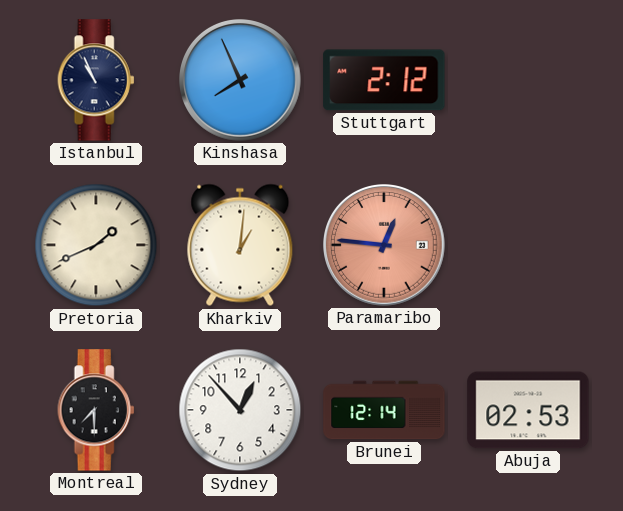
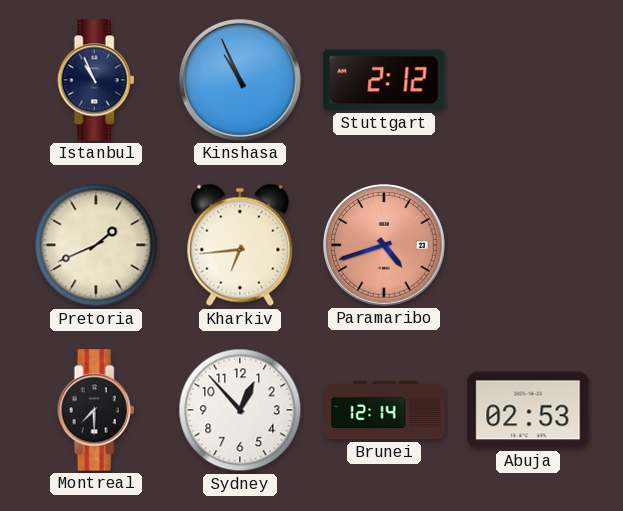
Kinshasa: 7:56 -> 10:56
Kharkiv: 1:01 -> 6:44
Paramaribo: 12:46 -> 4:42
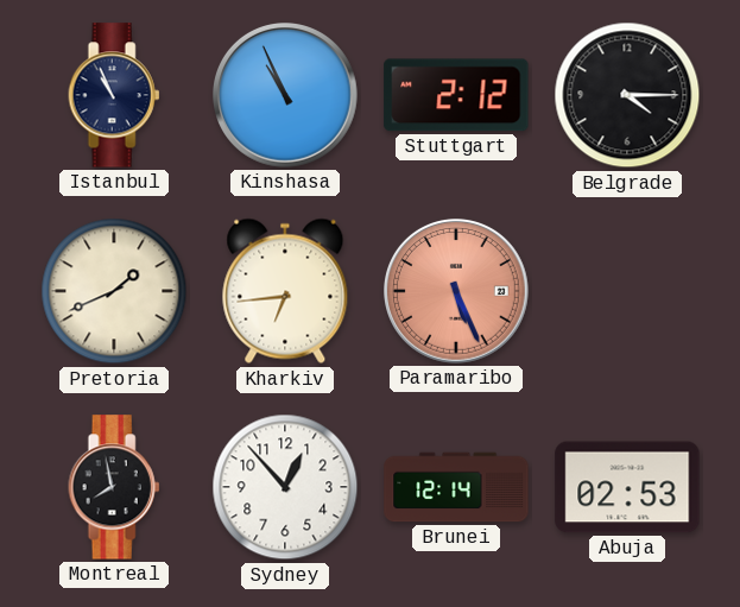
Belgrade: none -> 4:15
Paramaribo: 4:42 -> 5:26
Montreal: 7:30 -> 7:58
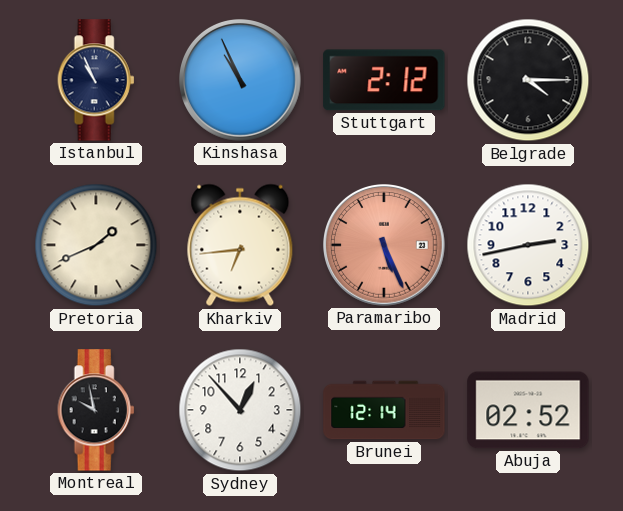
Madrid: none -> 2:43
Montreal: 7:58 -> 9:58
Abuja: 02:53 -> 02:52
